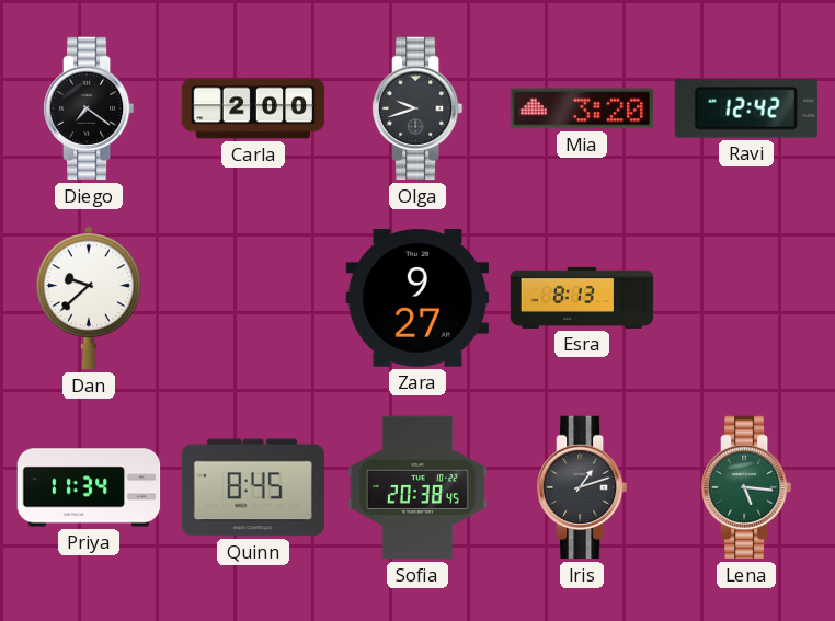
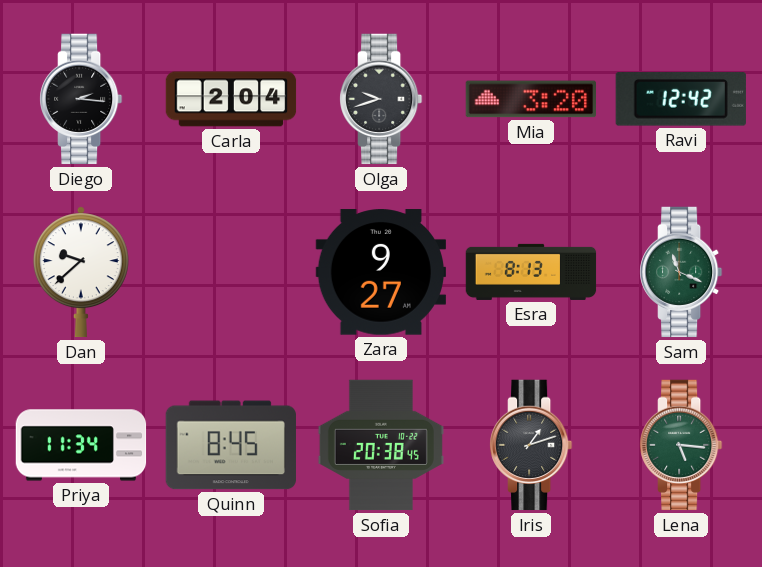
Diego: 7:21 -> 2:16
Carla: 2:00 -> 2:04
Sam: none -> 11:19
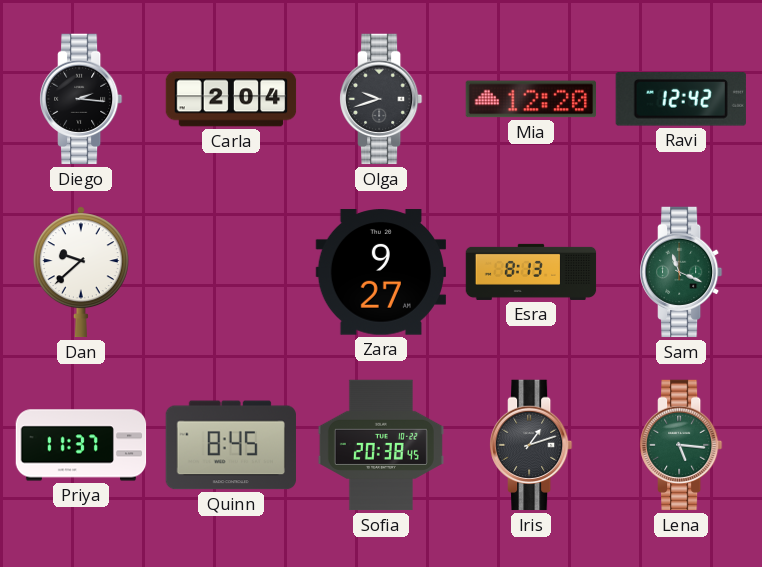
Mia: 3:20 -> 12:20
Priya: 11:34 -> 11:37
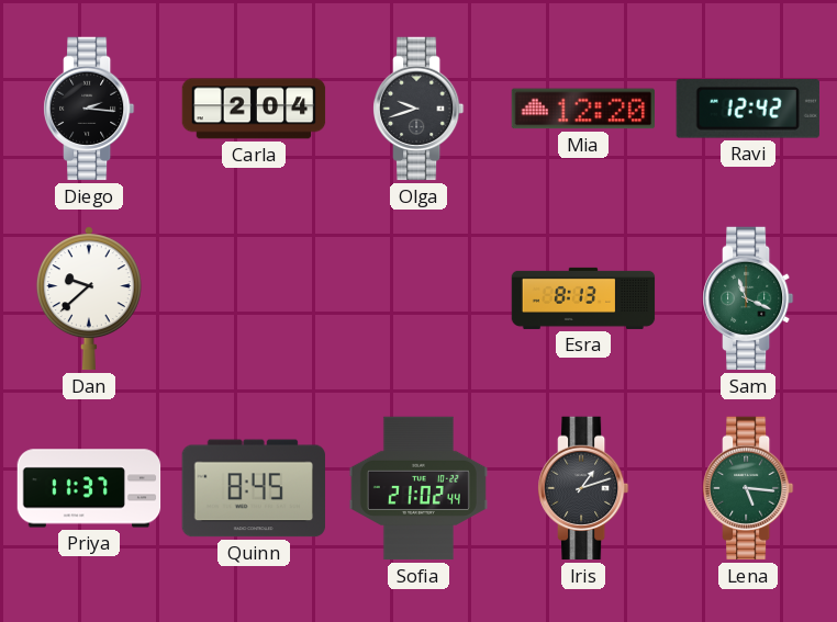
Zara: 9:27 -> none
Sofia: 20:38 -> 21:02
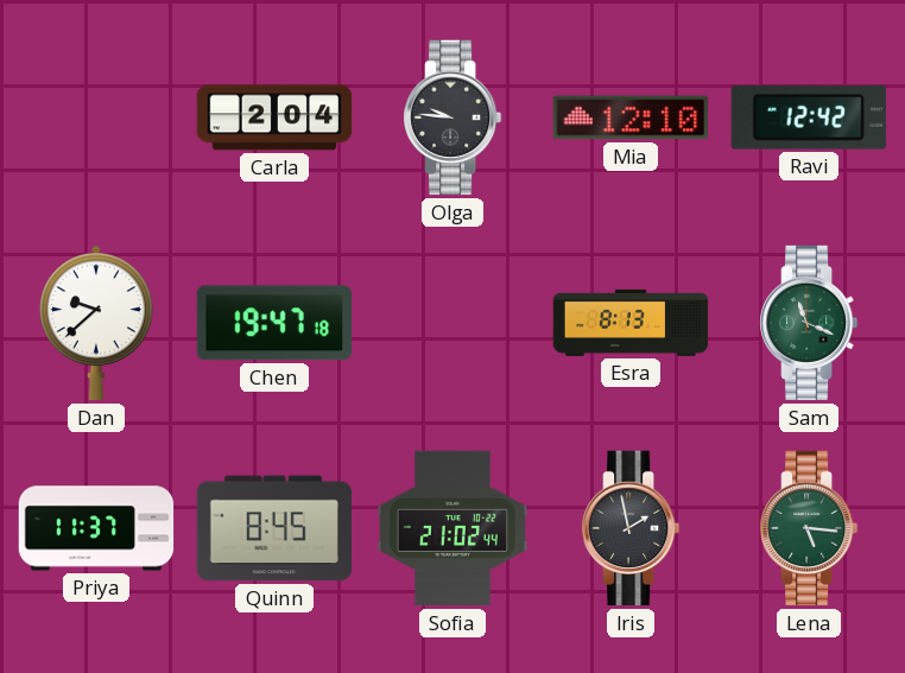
Diego: 2:16 -> none
Olga: 9:42 -> 9:46
Mia: 12:20 -> 12:10
Chen: none -> 19:47
Iris: 1:12 -> 1:58
